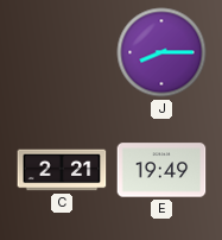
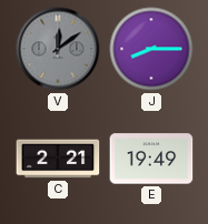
V: none -> 12:09
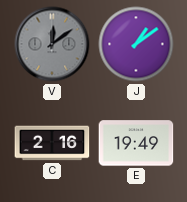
J: 8:15 -> 1:09
C: 2:21 -> 2:16
